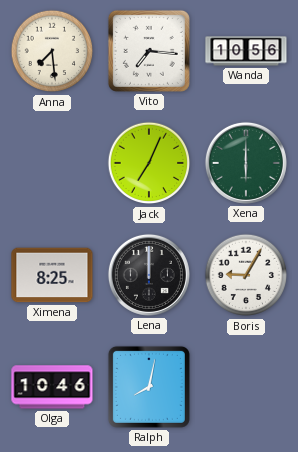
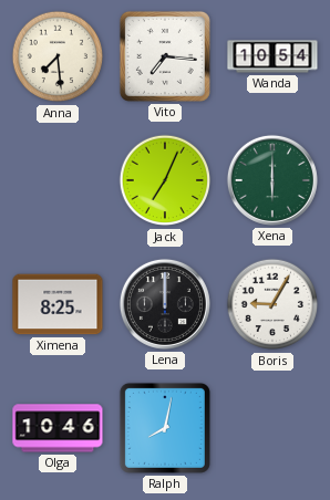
Wanda: 10:56 -> 10:54
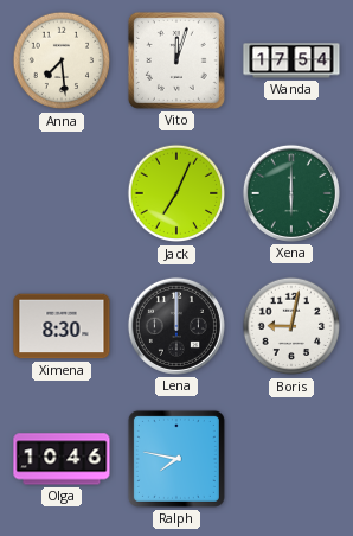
Vito: 7:16 -> 12:03
Wanda: 10:54 -> 17:54
Ximena: 8:25 -> 8:30
Boris: 9:05 -> 9:02
Ralph: 8:02 -> 7:47
